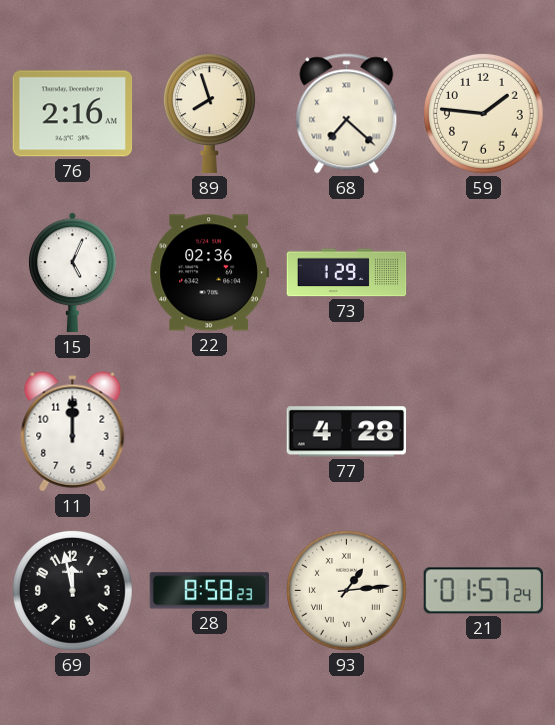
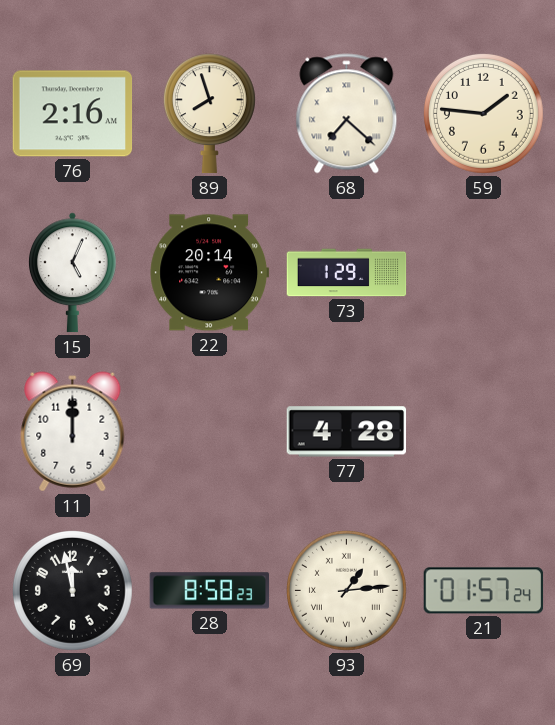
22: 02:36 -> 20:14
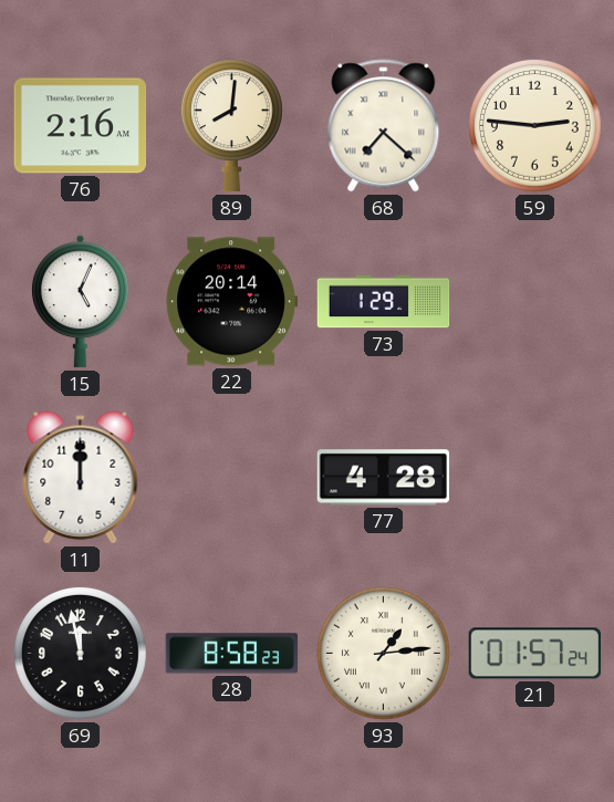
89: 7:57 -> 8:01
59: 1:46 -> 2:46
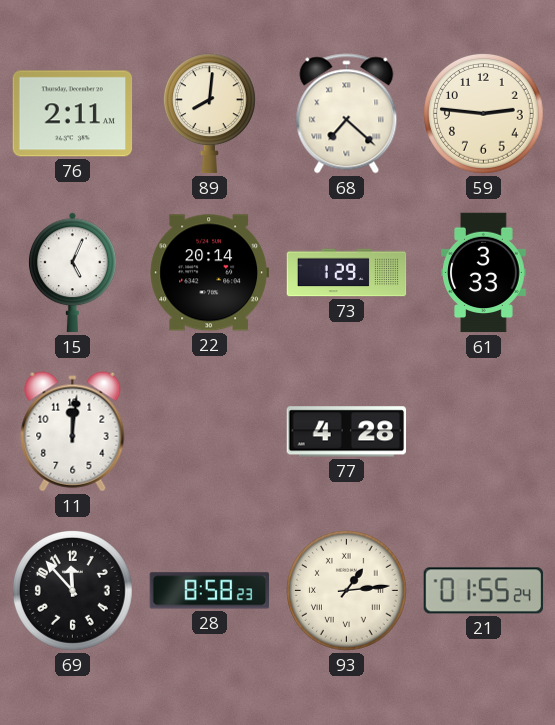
76: 2:16 -> 2:11
61: none -> 3:33
11: 12:00 -> 12:01
69: 11:58 -> 11:53
21: 01:57 -> 01:55
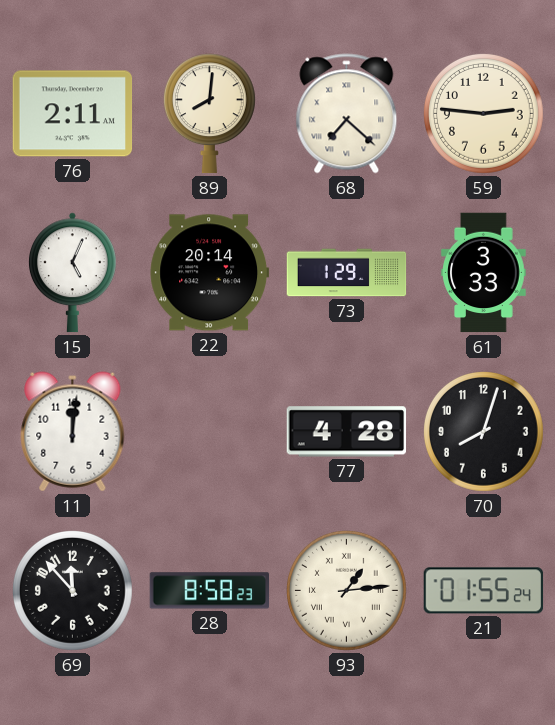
70: none -> 8:03
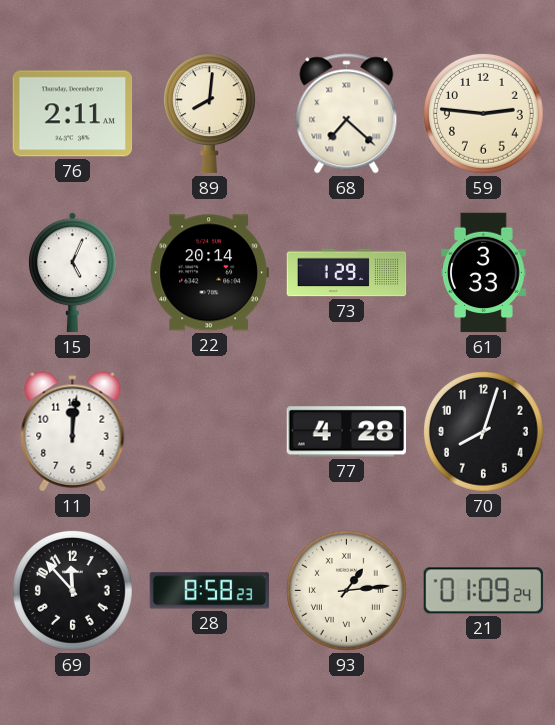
21: 01:55 -> 01:09
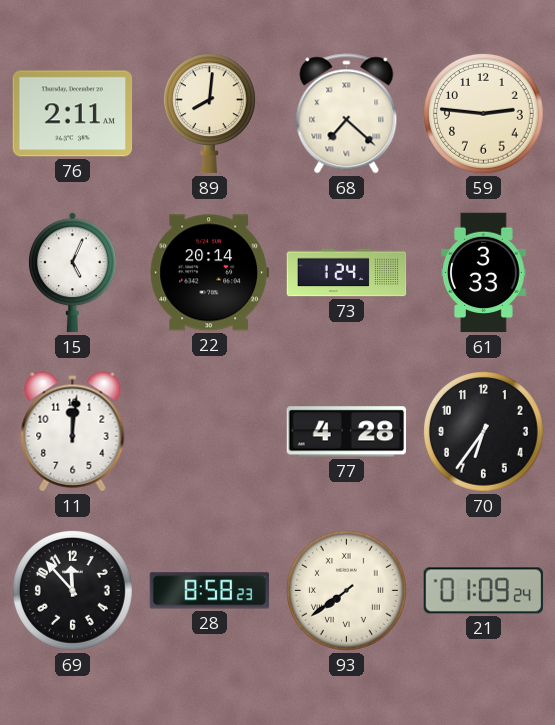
73: 1:29 -> 1:24
70: 8:03 -> 6:36
93: 1:14 -> 7:39
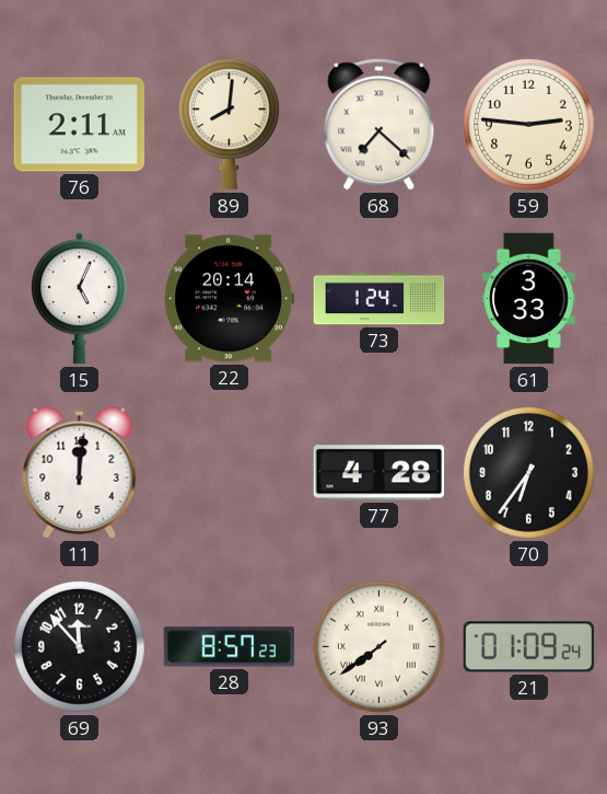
28: 8:58 -> 8:57
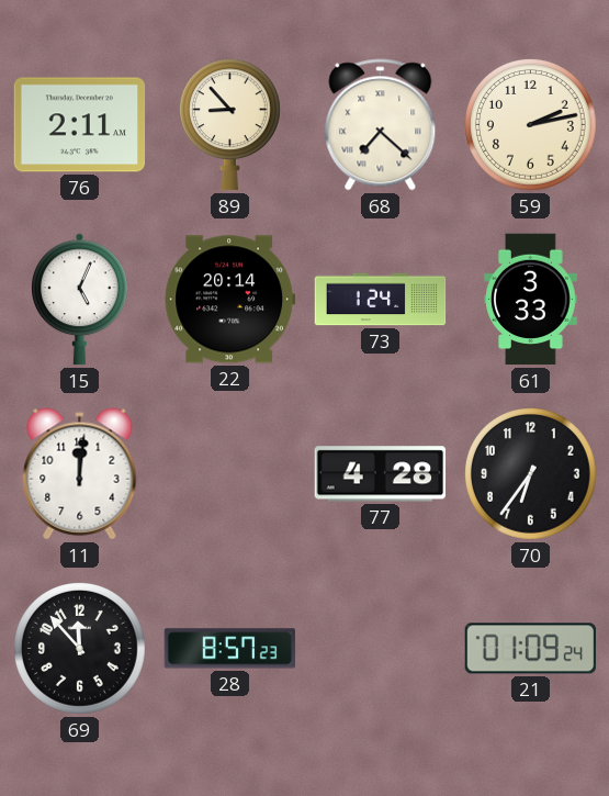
89: 8:01 -> 8:53
59: 2:46 -> 2:13
93: 7:39 -> none
